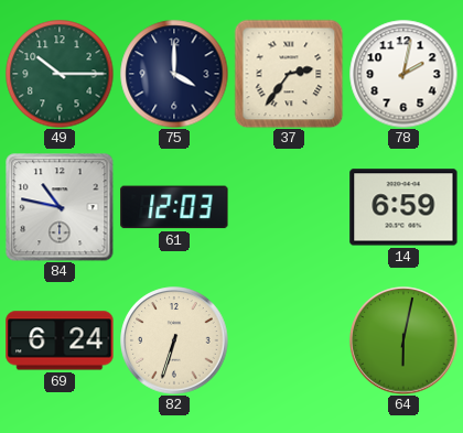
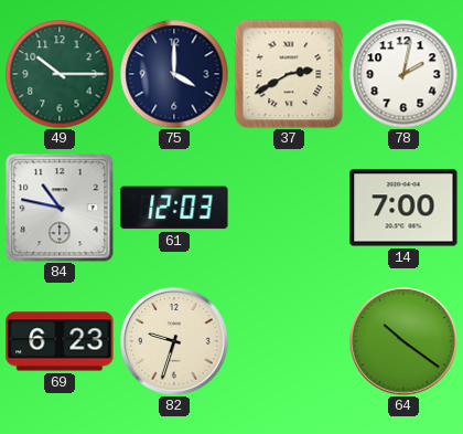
37: 2:36 -> 2:40
14: 6:59 -> 7:00
69: 6:24 -> 6:23
82: 6:33 -> 9:33
64: 6:02 -> 10:21
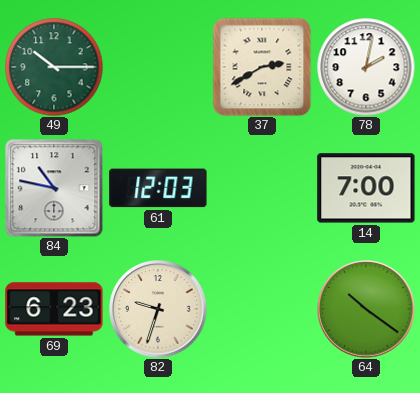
75: 4:00 -> none
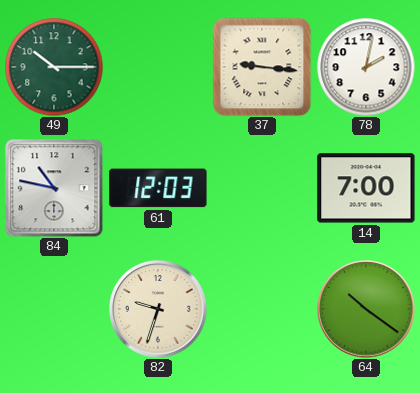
37: 2:40 -> 9:16
69: 6:23 -> none
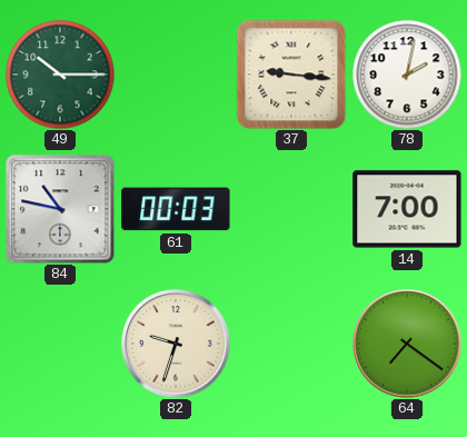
61: 12:03 -> 00:03
64: 10:21 -> 7:21
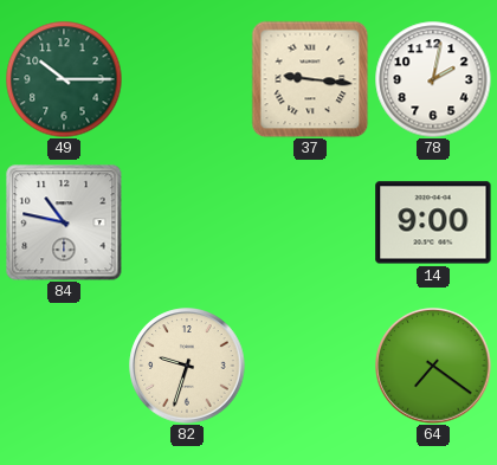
61: 00:03 -> none
14: 7:00 -> 9:00
